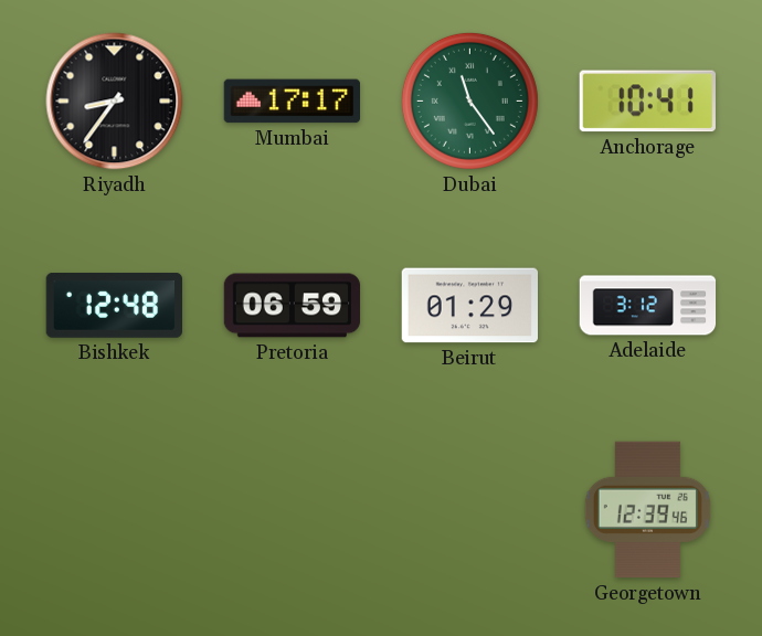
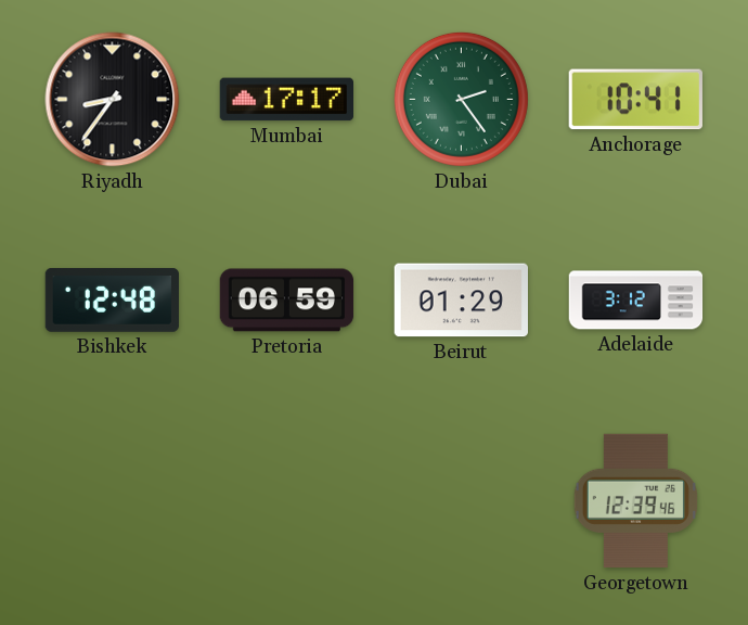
Dubai: 11:24 -> 2:24
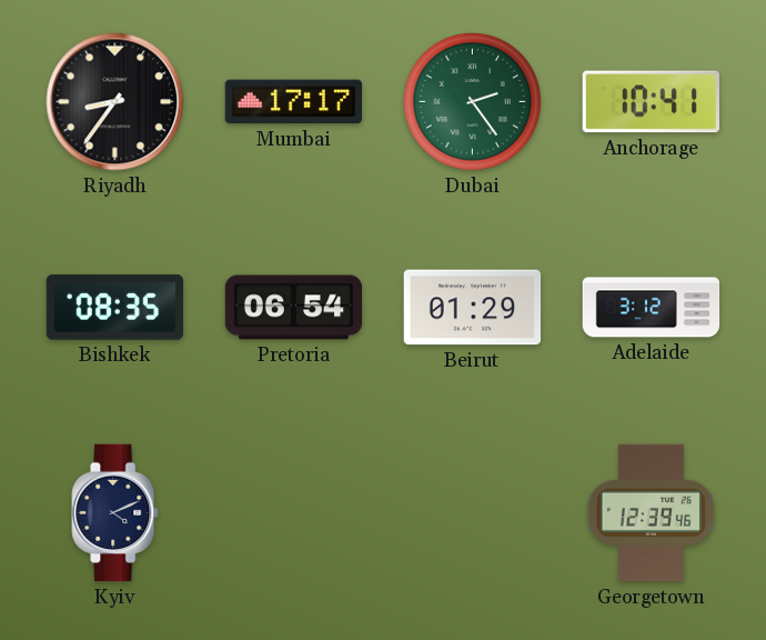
Bishkek: 12:48 -> 08:35
Pretoria: 06:59 -> 06:54
Kyiv: none -> 4:11
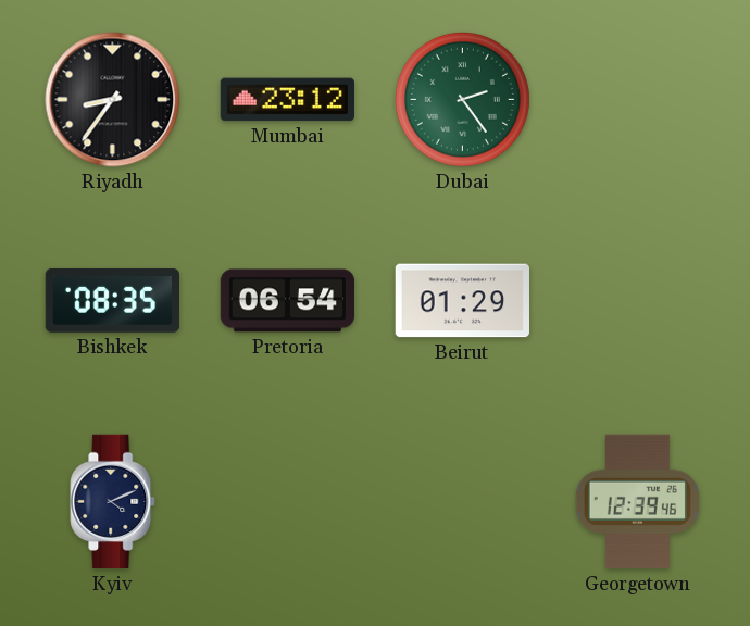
Mumbai: 17:17 -> 23:12
Anchorage: 10:41 -> none
Adelaide: 3:12 -> none
